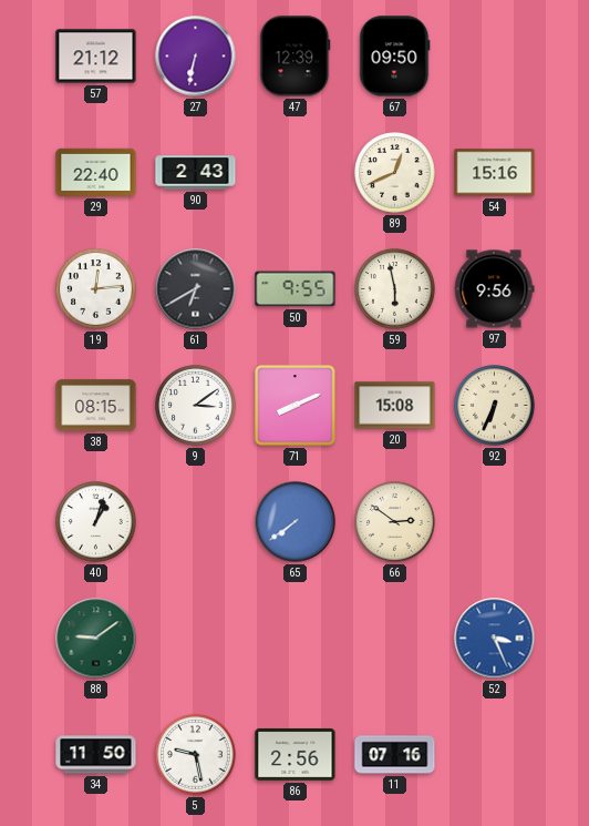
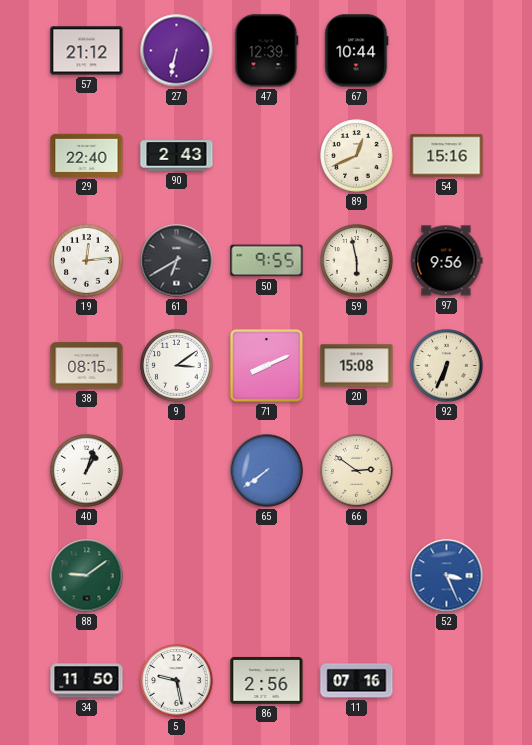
67: 09:50 -> 10:44
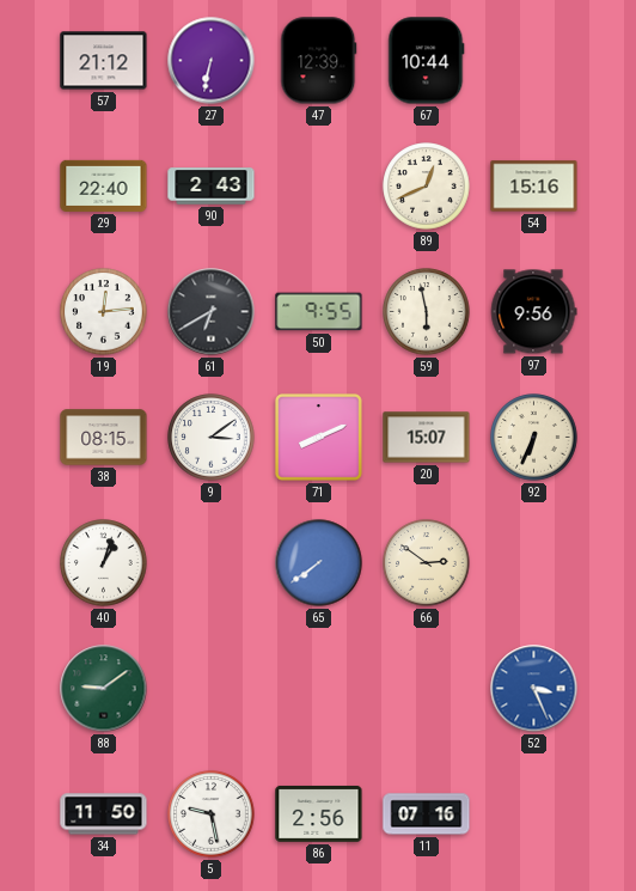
20: 15:08 -> 15:07
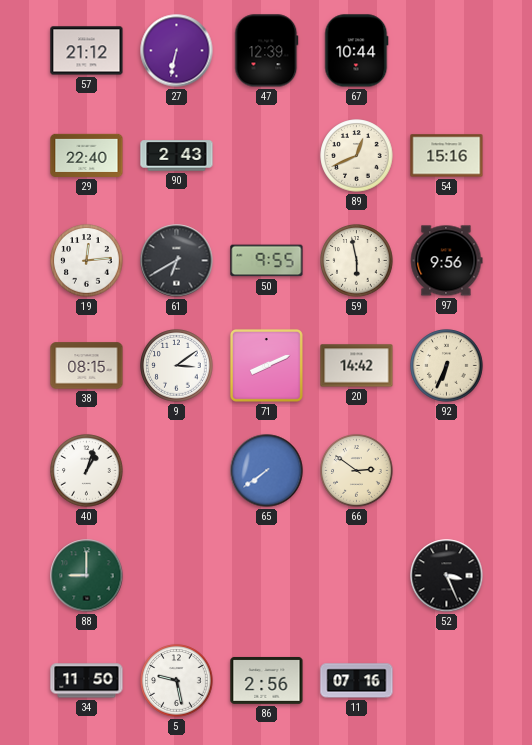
20: 15:07 -> 14:42
88: 9:09 -> 9:00
52 dial: blue -> black
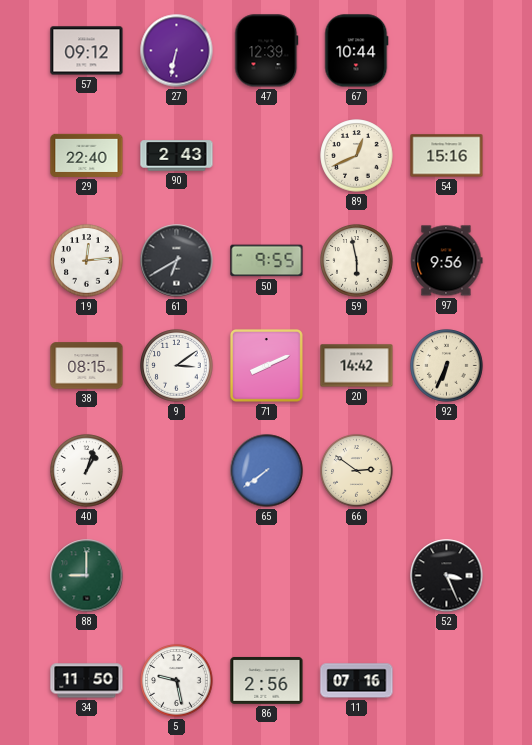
57: 21:12 -> 09:12
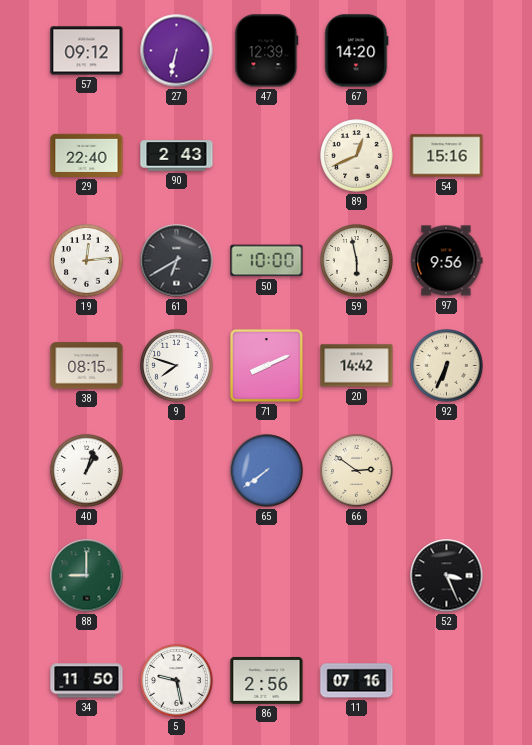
67: 10:44 -> 14:20
50: 9:55 -> 10:00
9: 3:09 -> 7:48
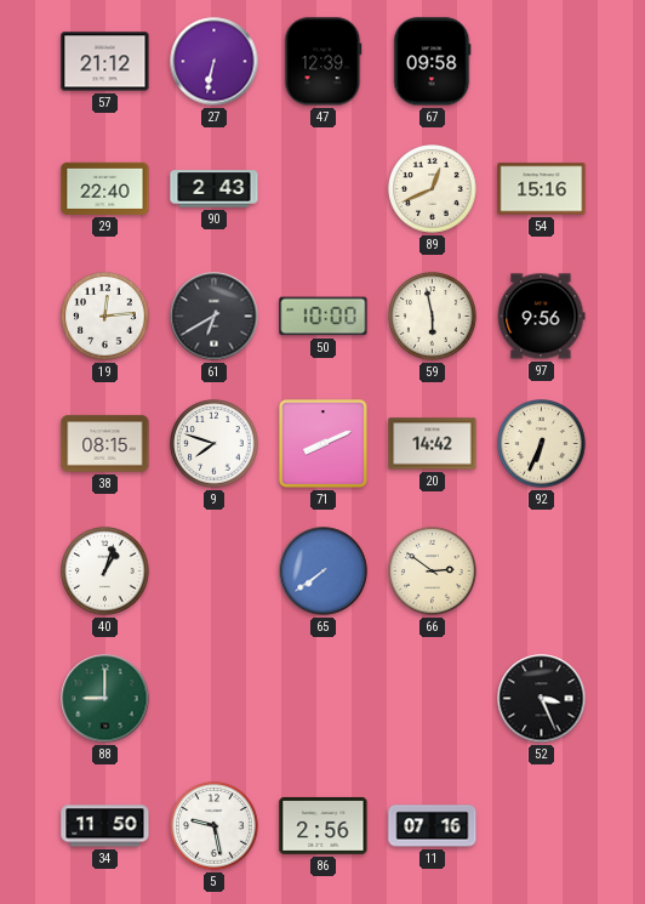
57: 09:12 -> 21:12
67: 14:20 -> 09:58
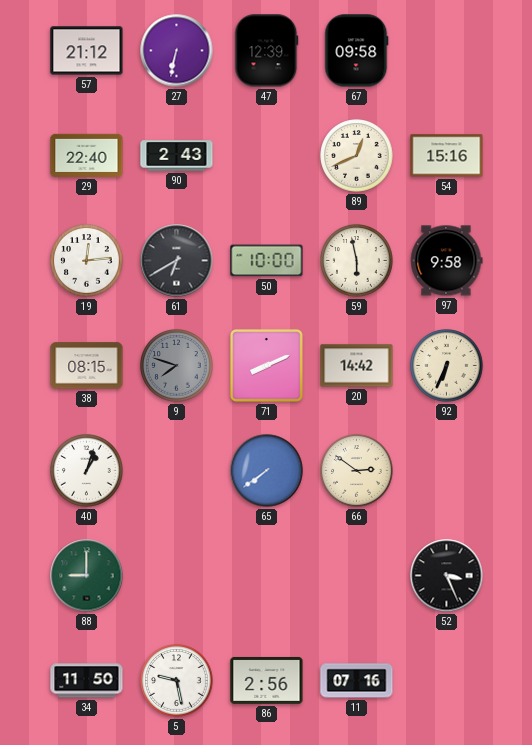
97: 9:56 -> 9:58
9 dial: white -> grey
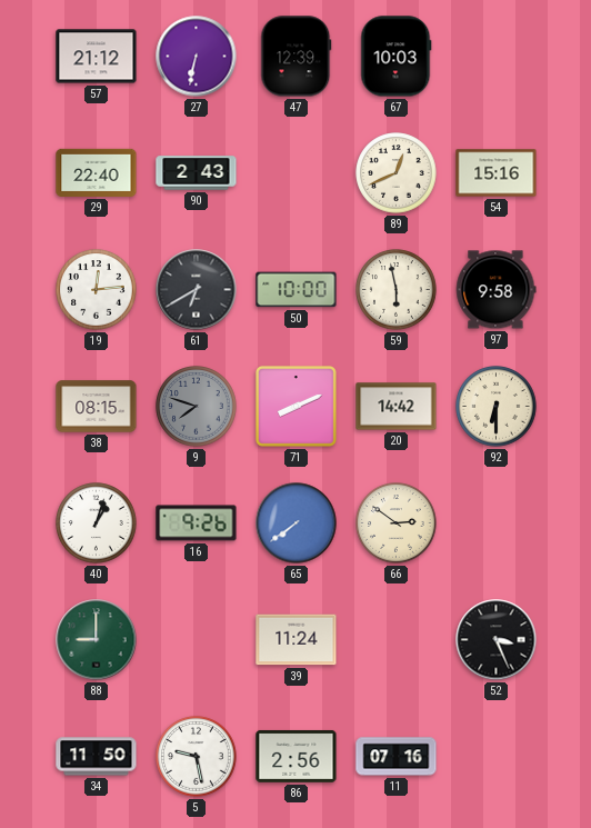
67: 09:58 -> 10:03
92: 6:34 -> 6:30
16: none -> 9:26
39: none -> 11:24
